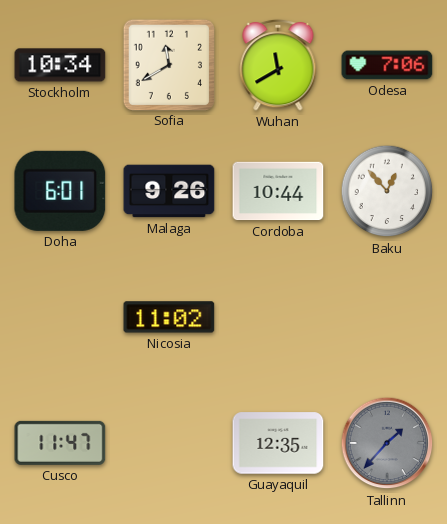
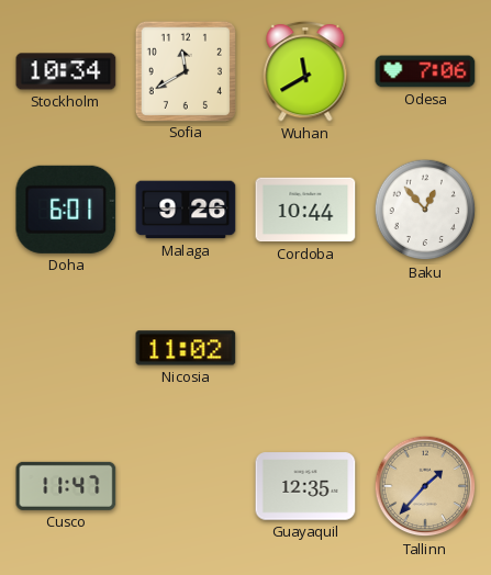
Tallinn dial: grey -> champagne
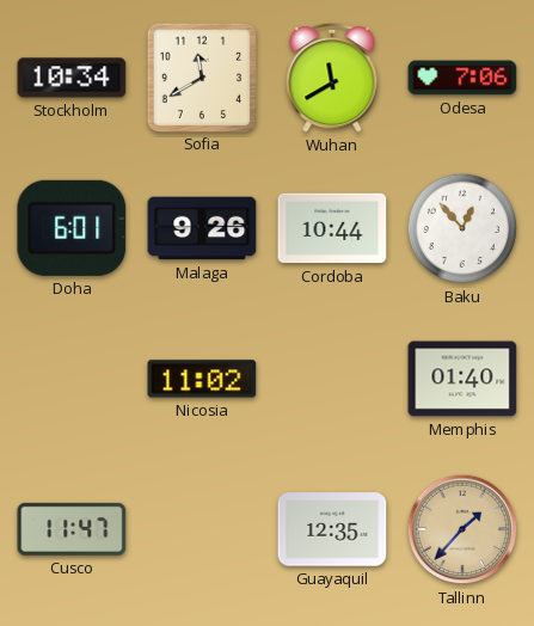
Memphis: none -> 01:40
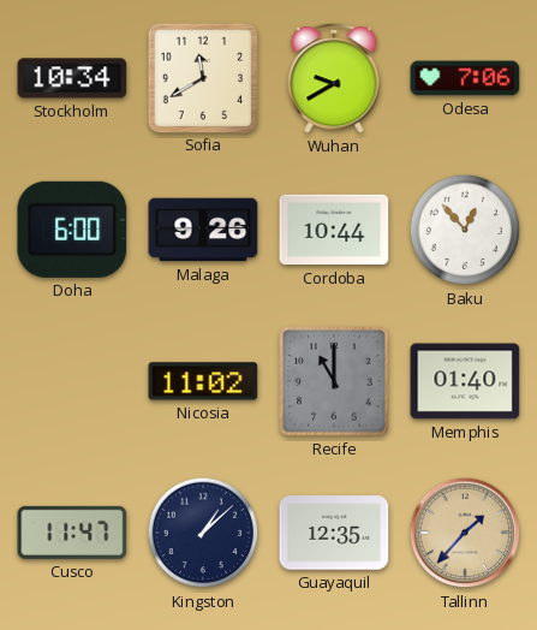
Wuhan: 11:40 -> 9:40
Doha: 6:01 -> 6:00
Recife: none -> 11:00
Kingston: none -> 1:08
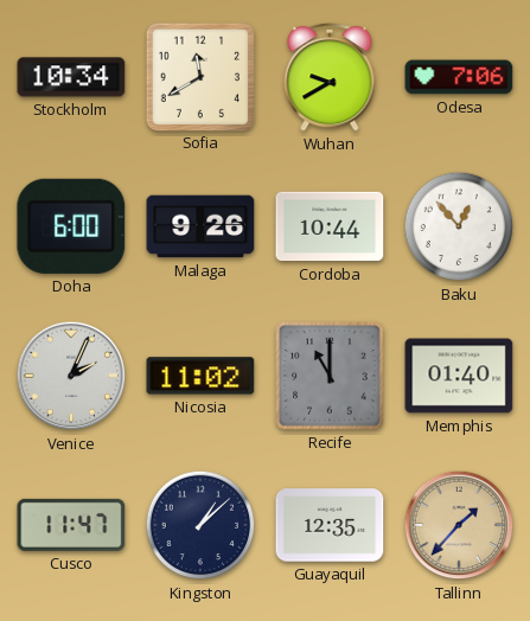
Venice: none -> 2:04
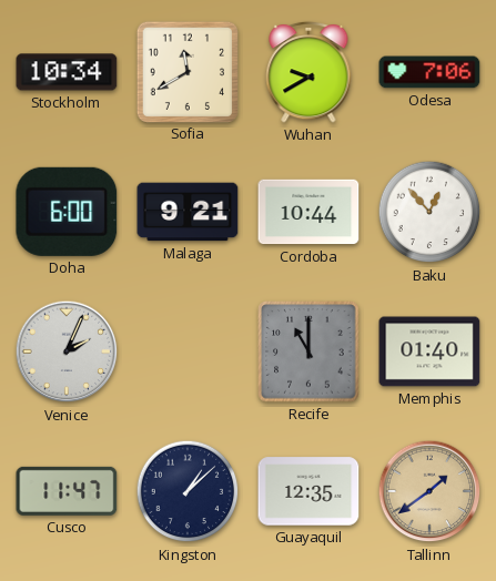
Malaga: 9:26 -> 9:21
Nicosia: 11:02 -> none
Tallinn: 1:37 -> 1:39
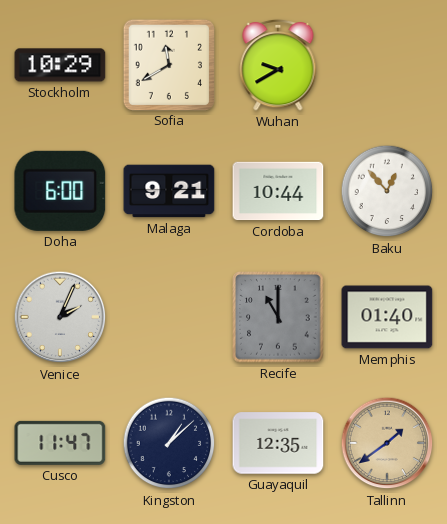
Stockholm: 10:34 -> 10:29
Odesa: 7:06 -> none
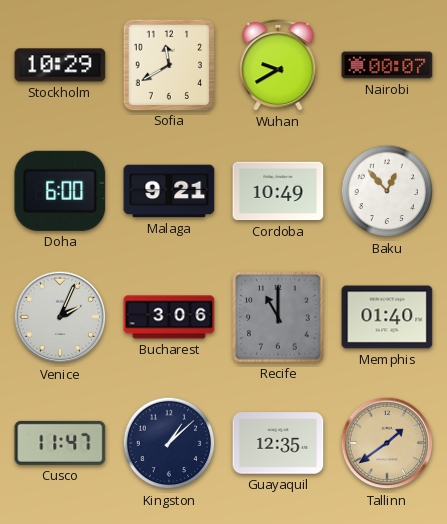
Nairobi: none -> 00:07
Cordoba: 10:44 -> 10:49
Bucharest: none -> 3:06
